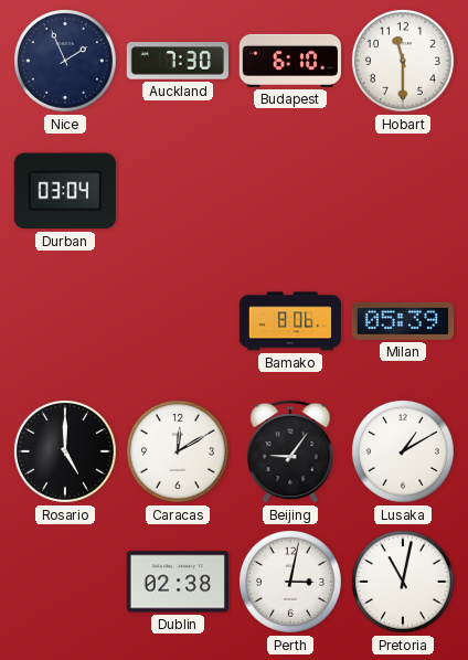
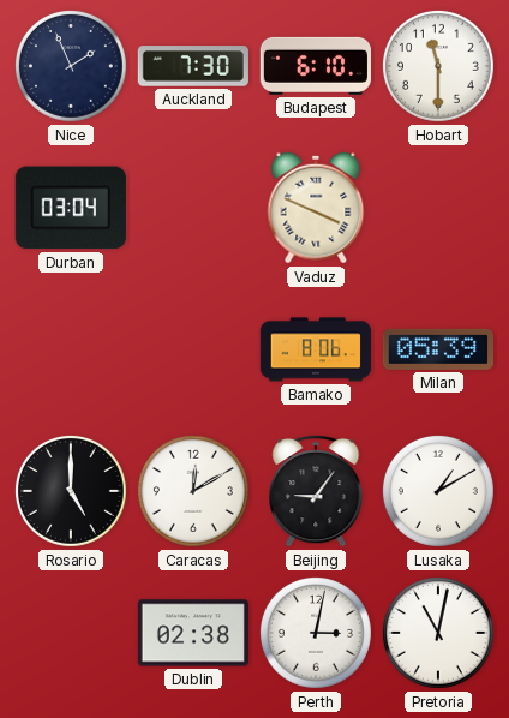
Vaduz: none -> 3:49
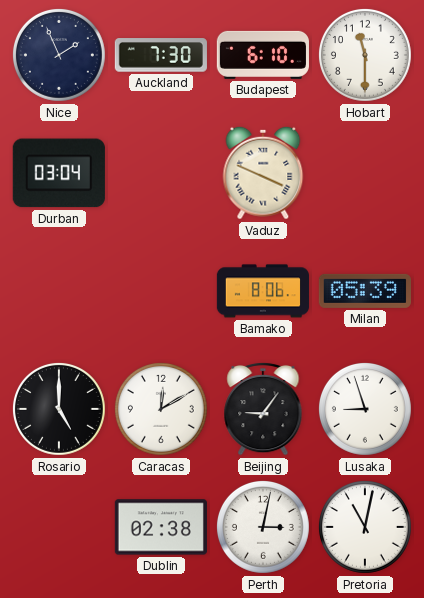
Lusaka: 1:10 -> 8:57
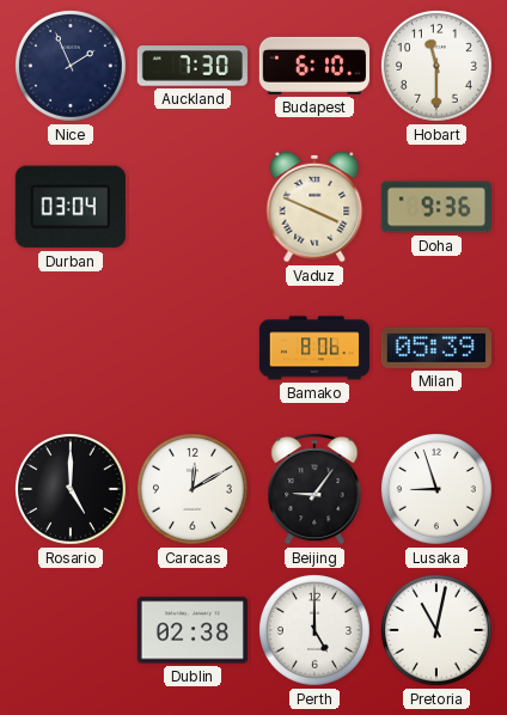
Doha: none -> 9:36
Perth: 3:02 -> 5:00
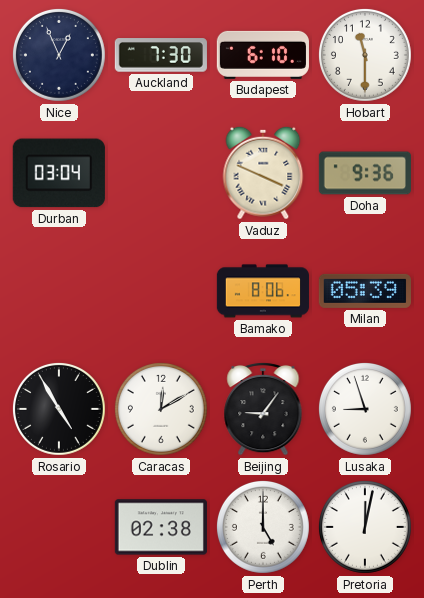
Nice: 1:56 -> 12:56
Rosario: 5:00 -> 4:55
Pretoria: 11:02 -> 12:02
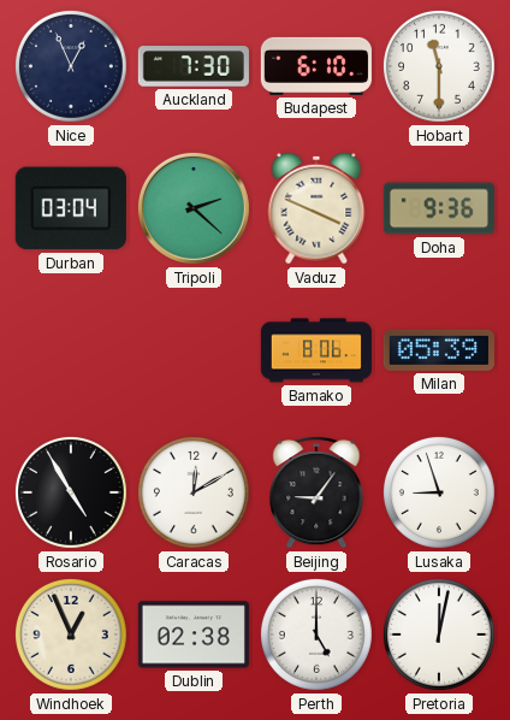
Tripoli: none -> 2:22
Windhoek: none -> 12:56
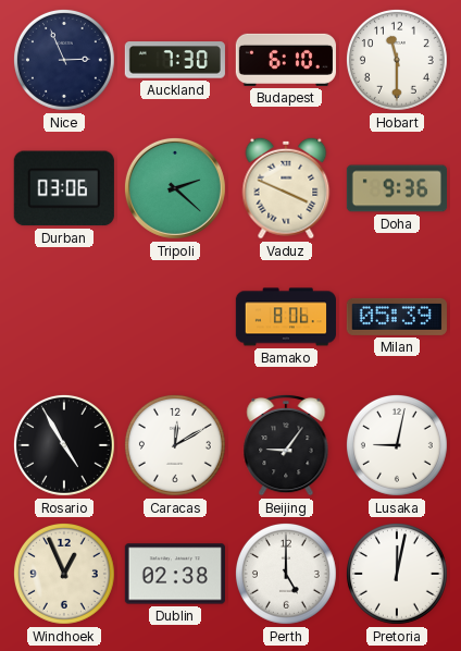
Nice: 12:56 -> 2:56
Durban: 03:04 -> 03:06
Lusaka: 8:57 -> 9:02
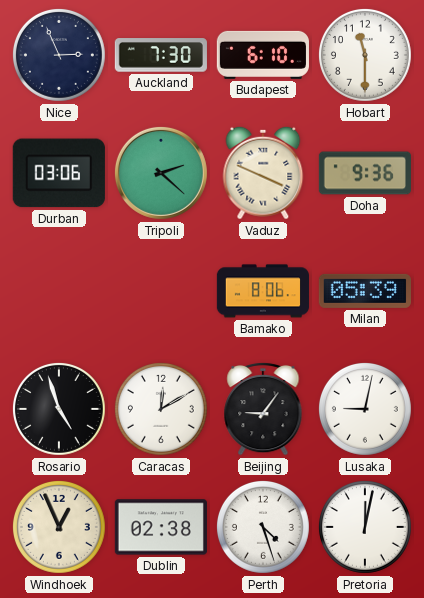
Rosario: 4:55 -> 4:57
Perth: 5:00 -> 4:27
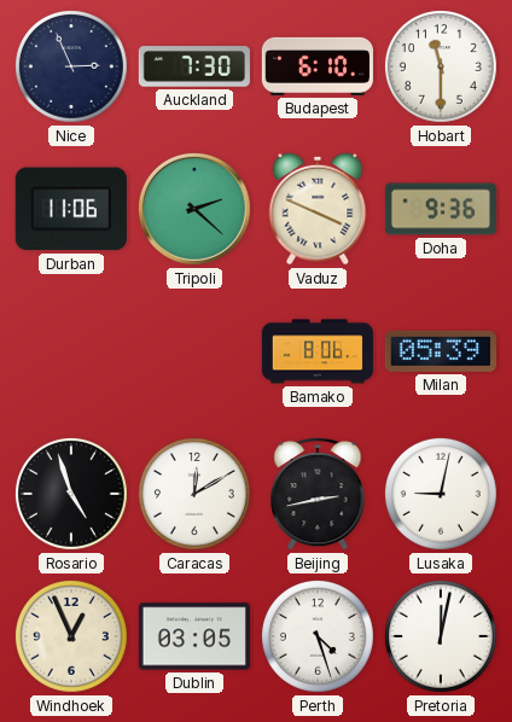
Durban: 03:06 -> 11:06
Beijing: 9:06 -> 2:43
Dublin: 02:38 -> 03:05
